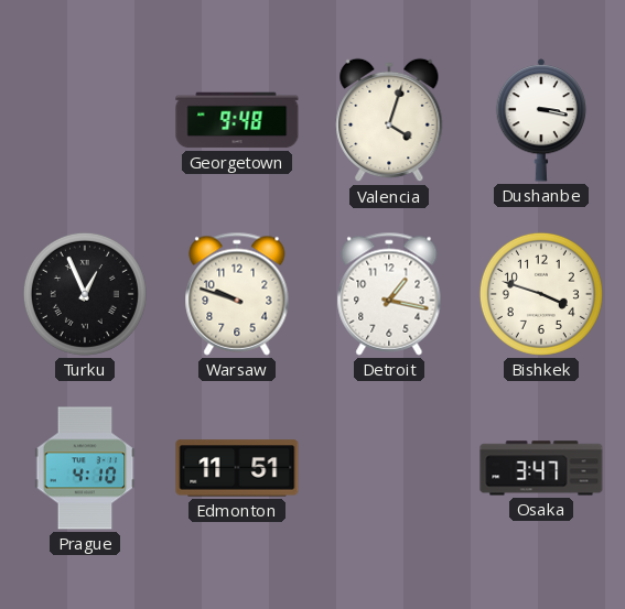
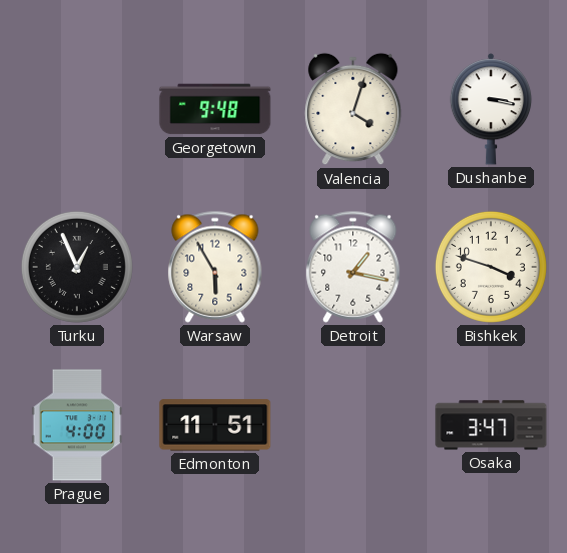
Warsaw: 9:48 -> 5:55
Prague: 4:10 -> 4:00
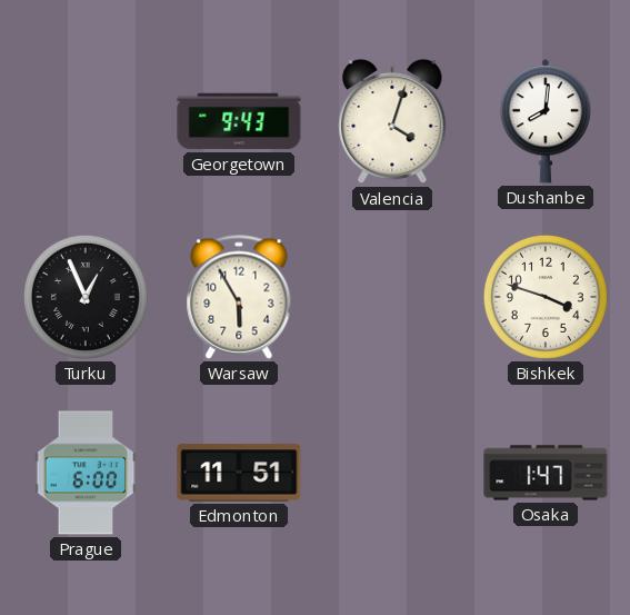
Georgetown: 9:48 -> 9:43
Dushanbe: 3:17 -> 8:01
Detroit: 1:17 -> none
Prague: 4:00 -> 6:00
Osaka: 3:47 -> 1:47
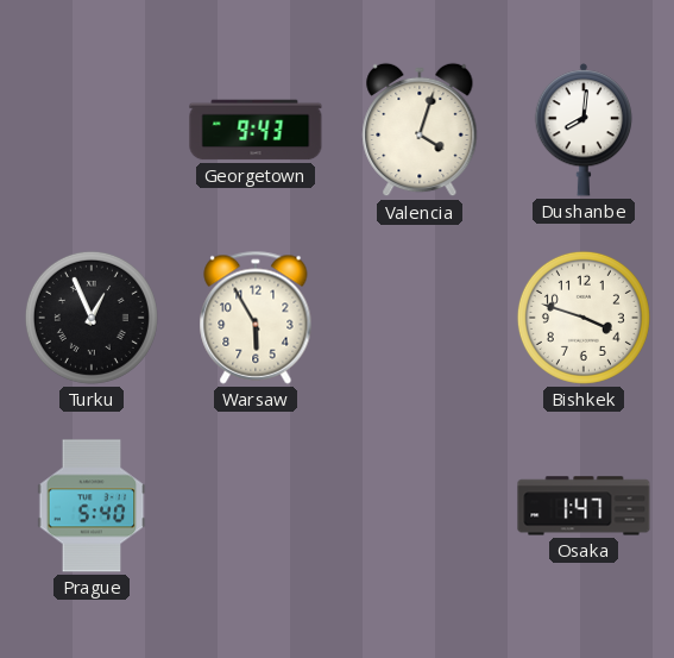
Prague: 6:00 -> 5:40
Edmonton: 11:51 -> none
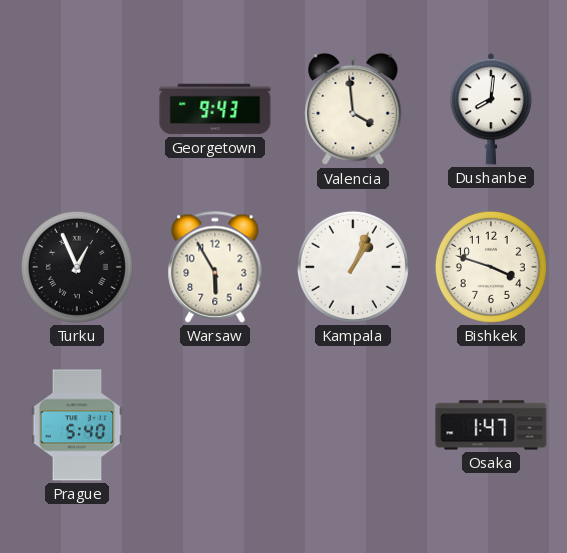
Valencia: 4:03 -> 3:59
Kampala: none -> 1:04
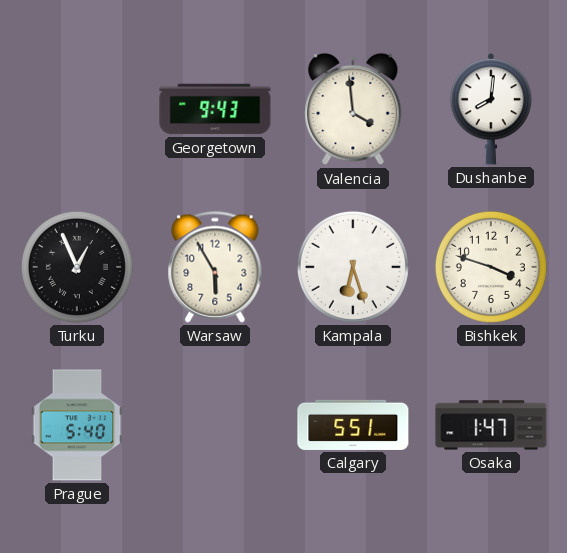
Kampala: 1:04 -> 6:27
Calgary: none -> 5:51
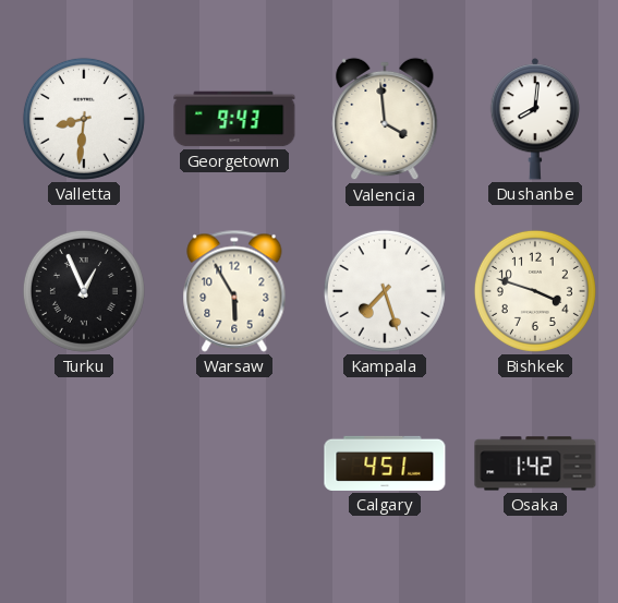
Valletta: none -> 8:31
Kampala: 6:27 -> 7:27
Prague: 5:40 -> none
Calgary: 5:51 -> 4:51
Osaka: 1:47 -> 1:42
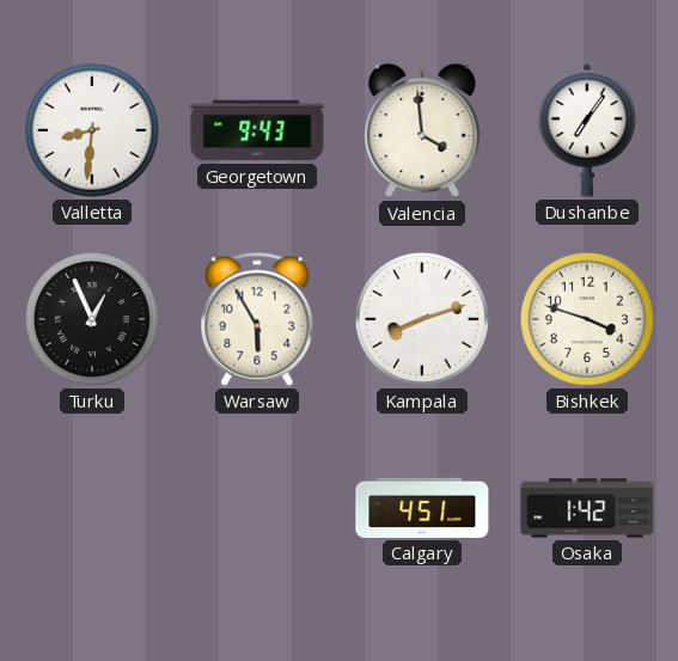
Dushanbe: 8:01 -> 7:06
Kampala: 7:27 -> 8:12
